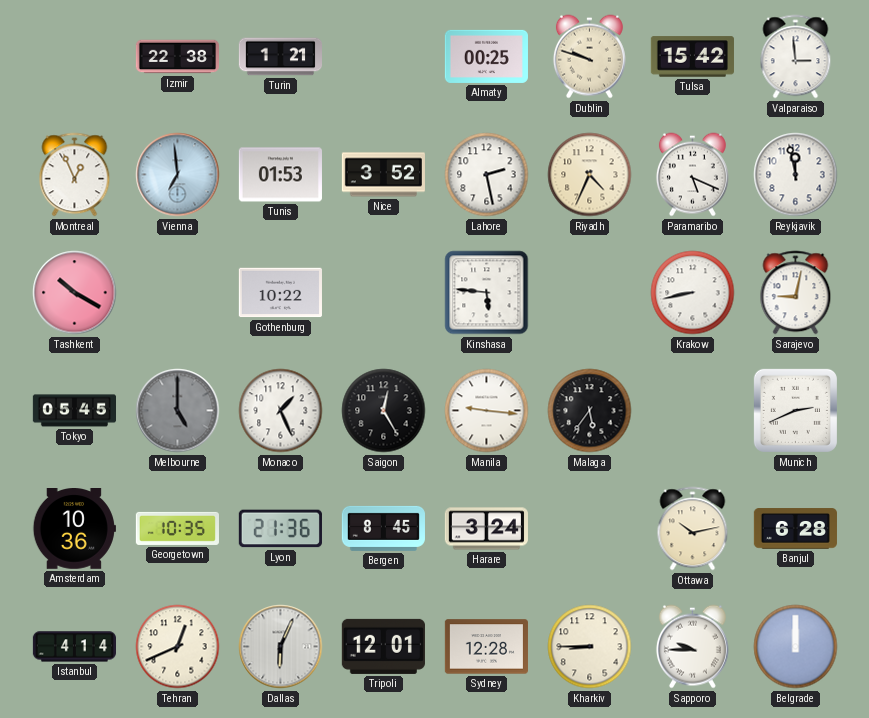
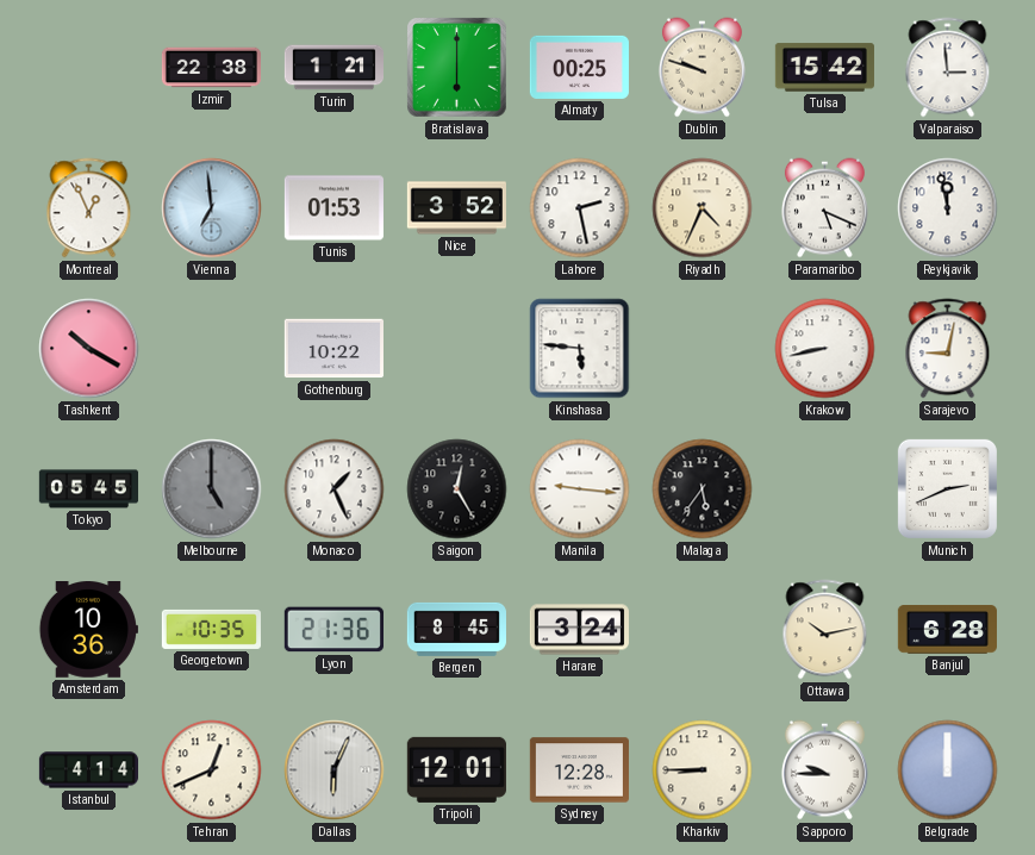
Bratislava: none -> 6:00
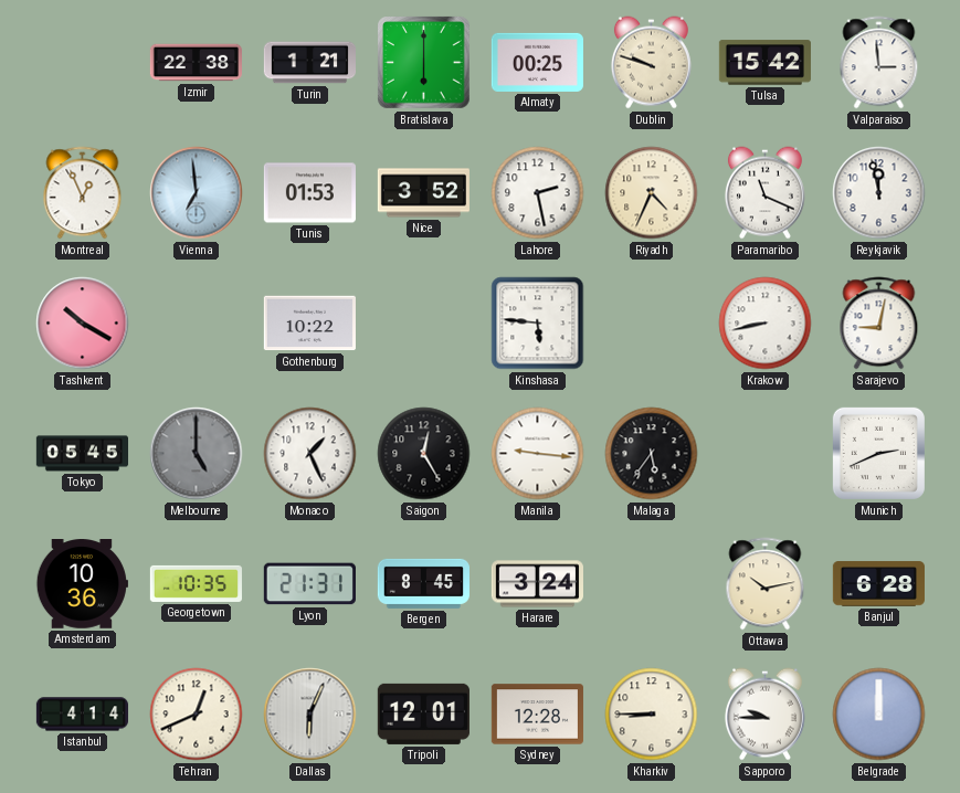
Paramaribo: 5:19 -> 11:19
Lyon: 21:36 -> 21:31
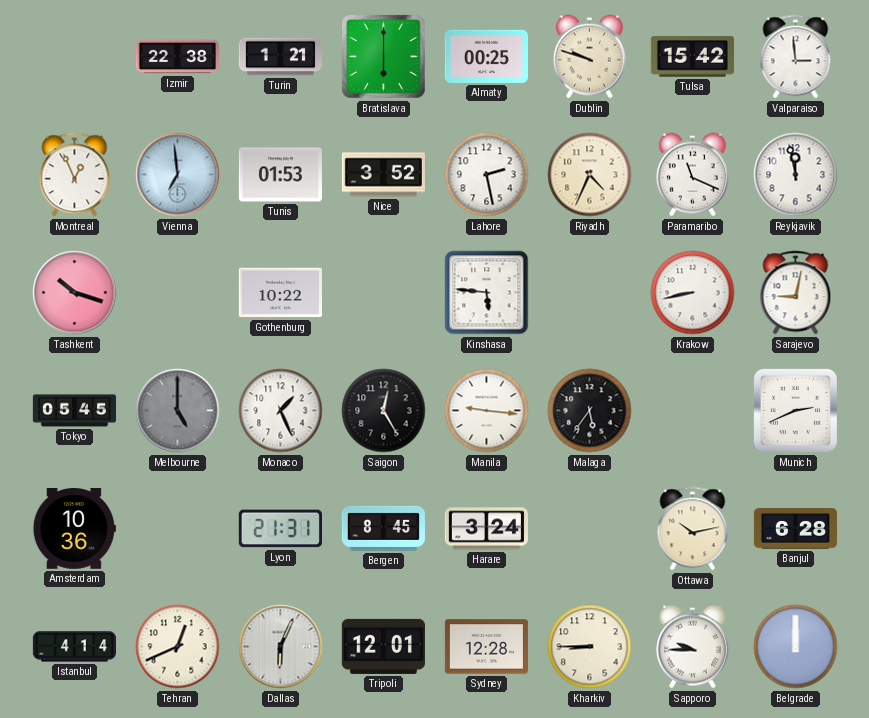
Tashkent: 10:20 -> 10:18
Georgetown: 10:35 -> none
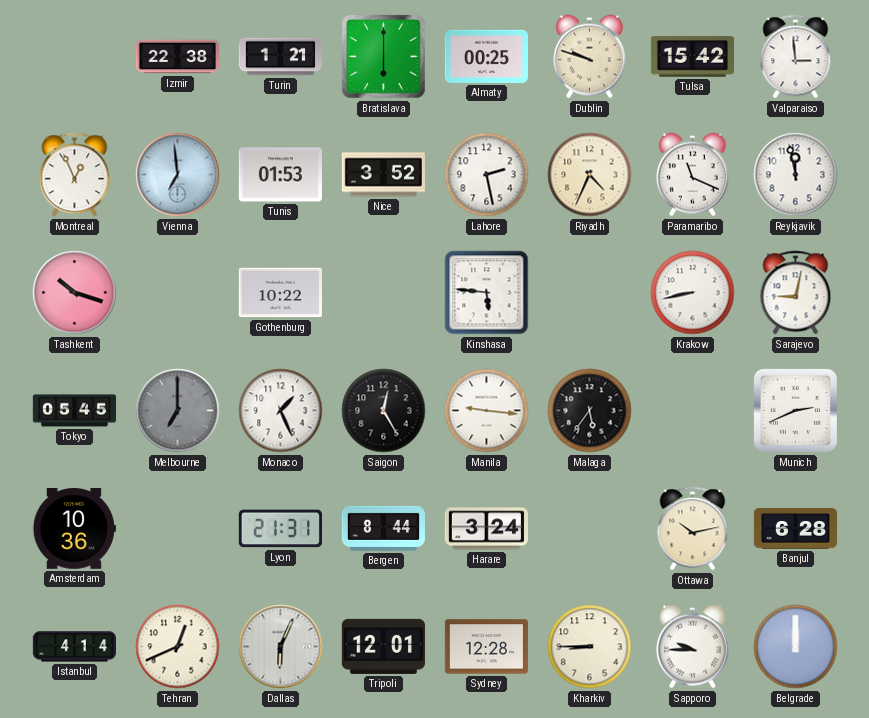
Melbourne: 5:00 -> 7:00
Bergen: 8:45 -> 8:44
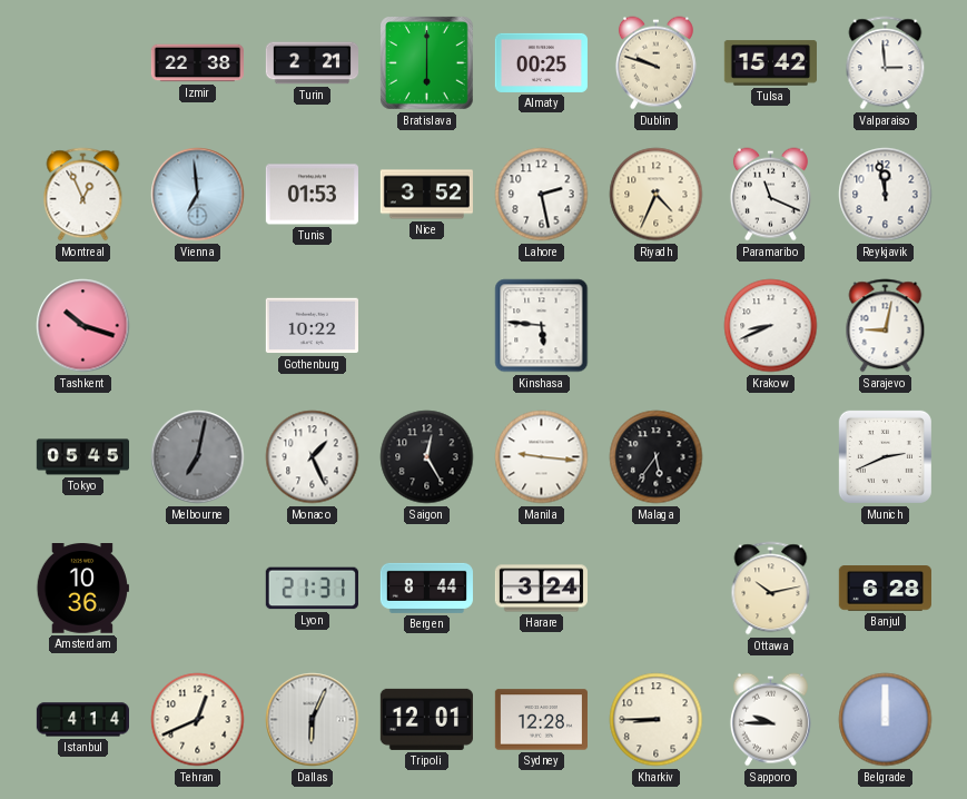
Turin: 1:21 -> 2:21
Krakow: 8:43 -> 8:41
Melbourne: 7:00 -> 7:02
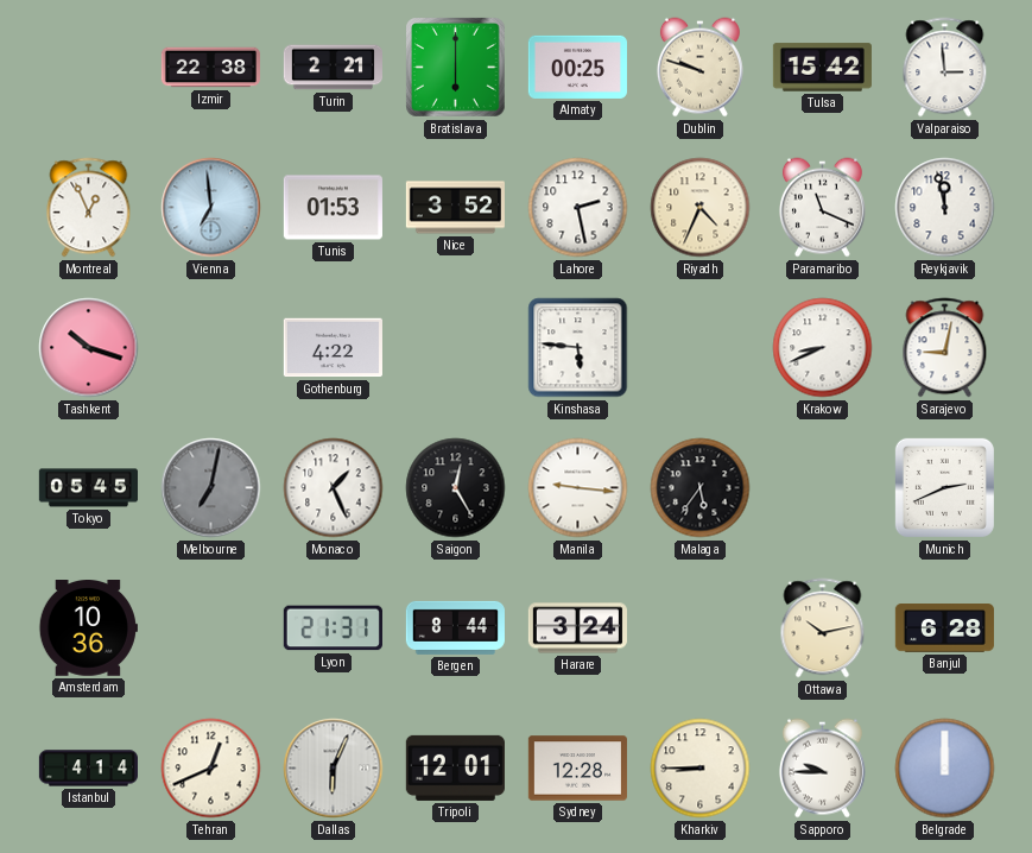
Gothenburg: 10:22 -> 4:22
